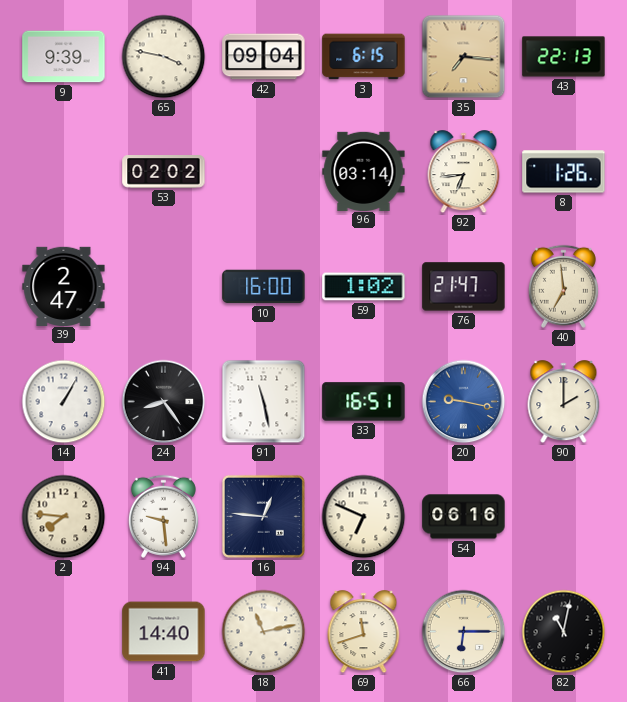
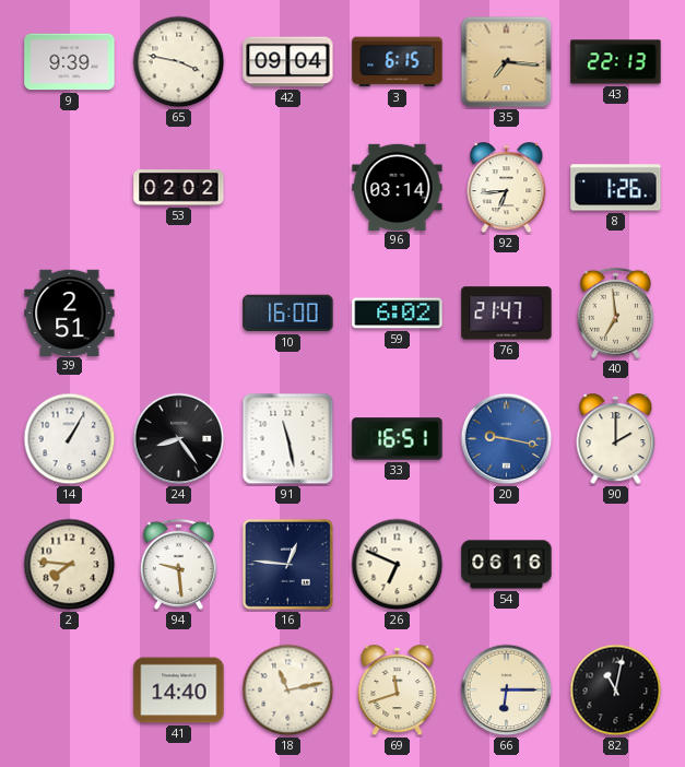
39: 2:47 -> 2:51
59: 1:02 -> 6:02
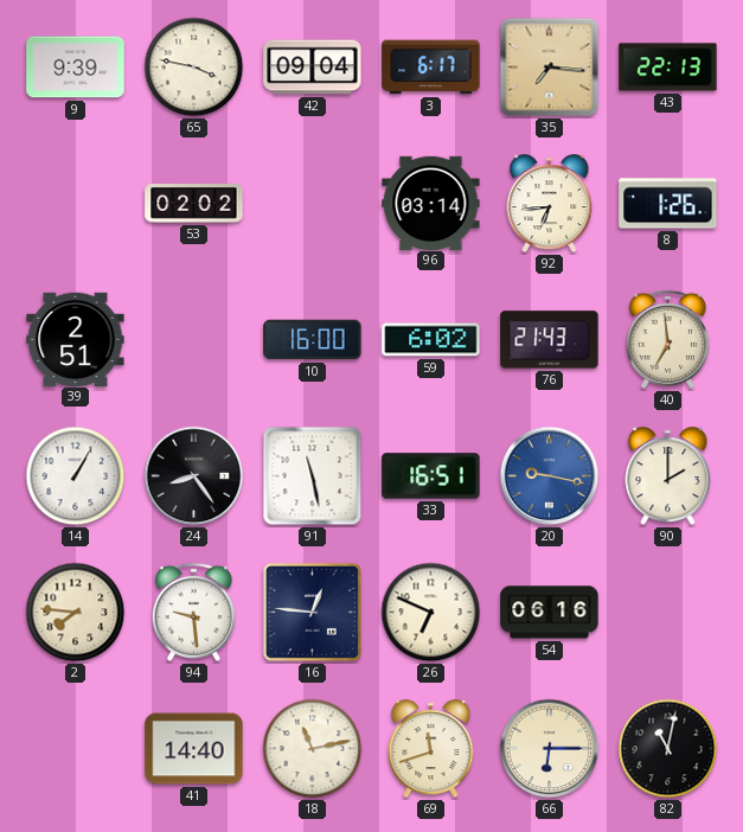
3: 6:15 -> 6:17
76: 21:47 -> 21:43
